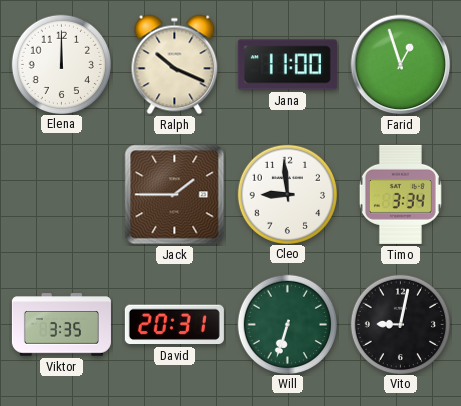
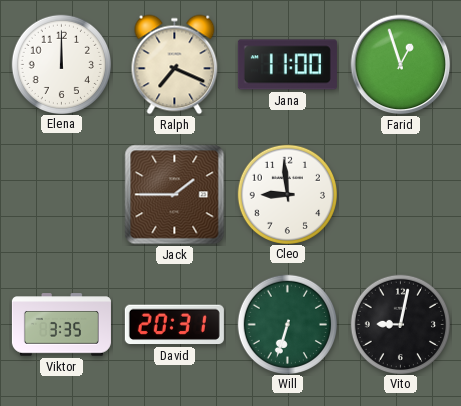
Ralph: 10:19 -> 7:19
Timo: 3:34 -> none
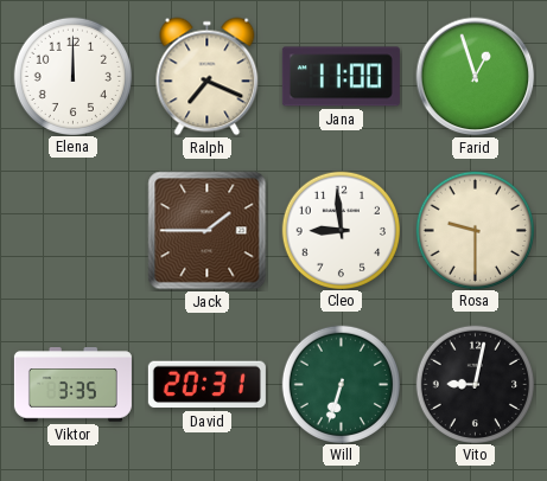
Rosa: none -> 9:30
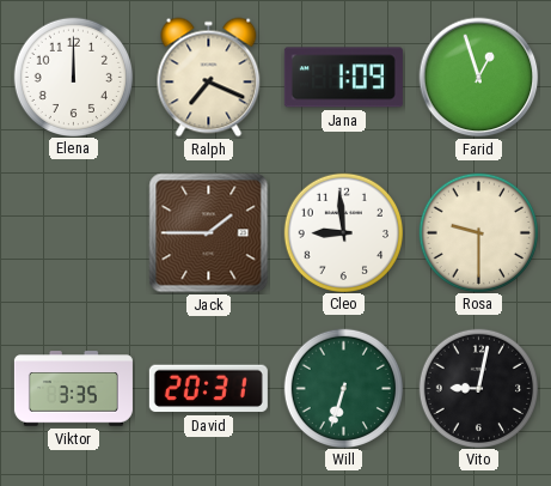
Jana: 11:00 -> 1:09
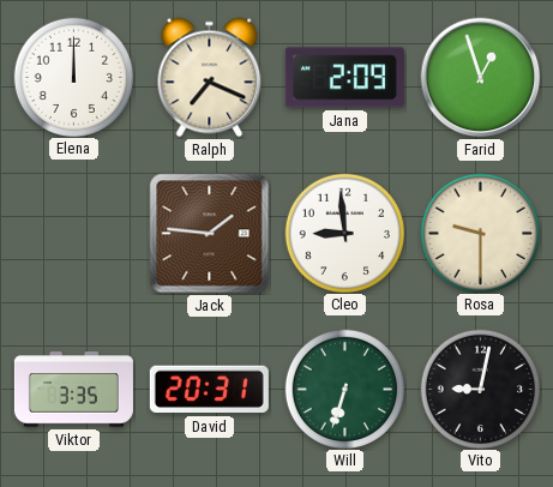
Jana: 1:09 -> 2:09
Jack: 1:45 -> 1:46
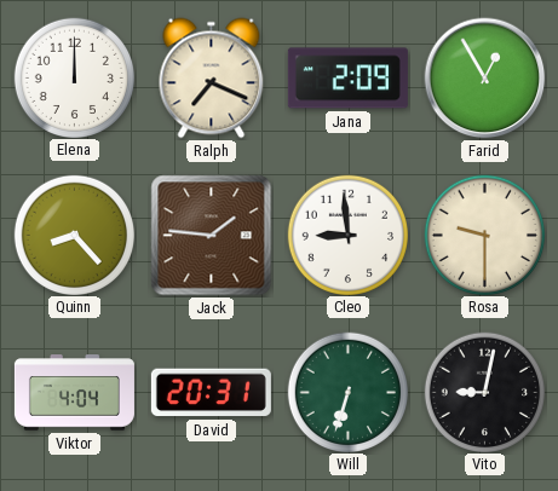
Farid: 12:57 -> 12:55
Quinn: none -> 8:23
Viktor: 3:35 -> 4:04
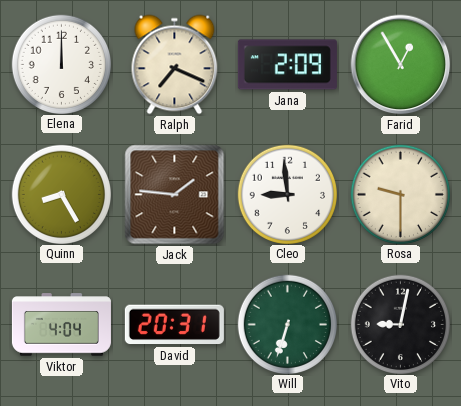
Quinn: 8:23 -> 8:25
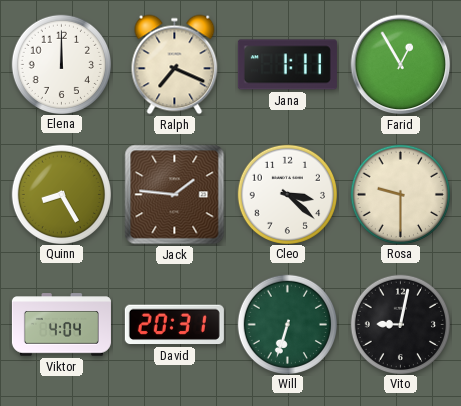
Jana: 2:09 -> 1:11
Cleo: 8:59 -> 3:22
